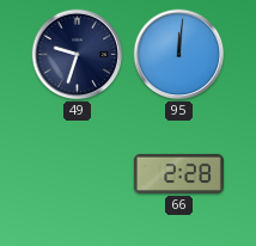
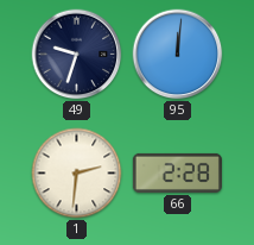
1: none -> 2:31
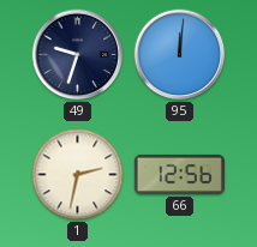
1: 2:31 -> 2:32
66: 2:28 -> 12:56
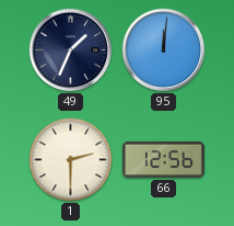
49: 9:33 -> 1:34
1: 2:32 -> 2:30
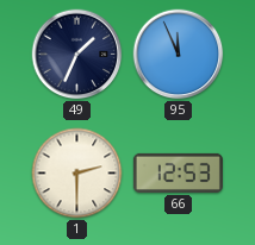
95: 12:01 -> 11:56
66: 12:56 -> 12:53
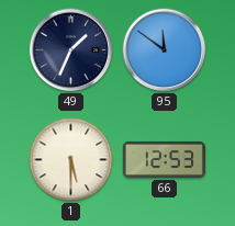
95: 11:56 -> 11:51
1: 2:30 -> 5:30
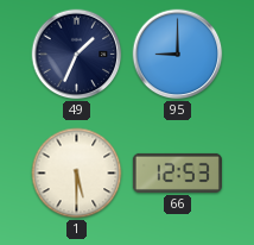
95: 11:51 -> 9:00
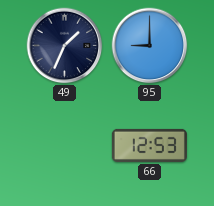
1: 5:30 -> none
